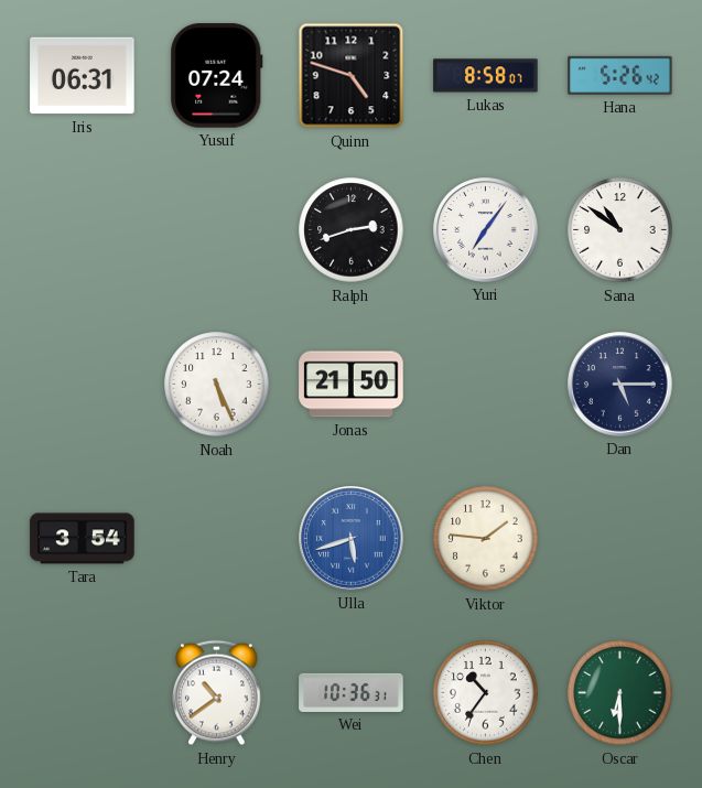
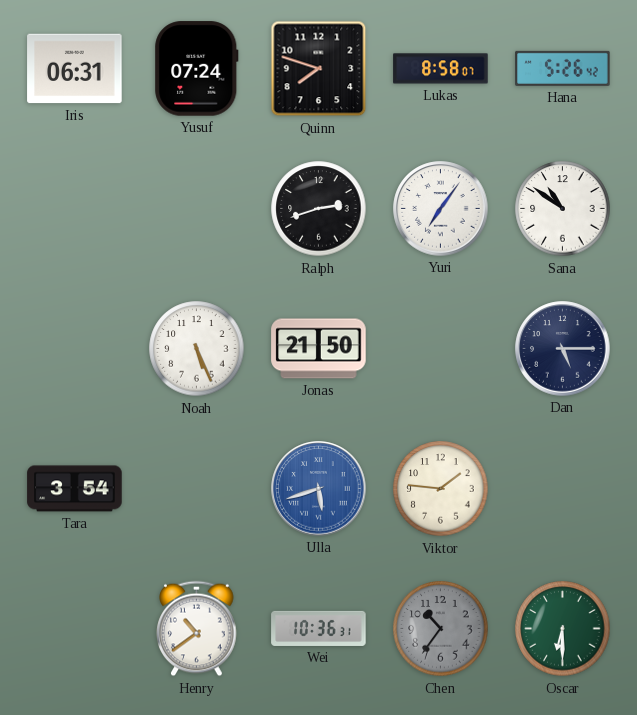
Quinn: 4:48 -> 7:48
Chen dial: white -> grey
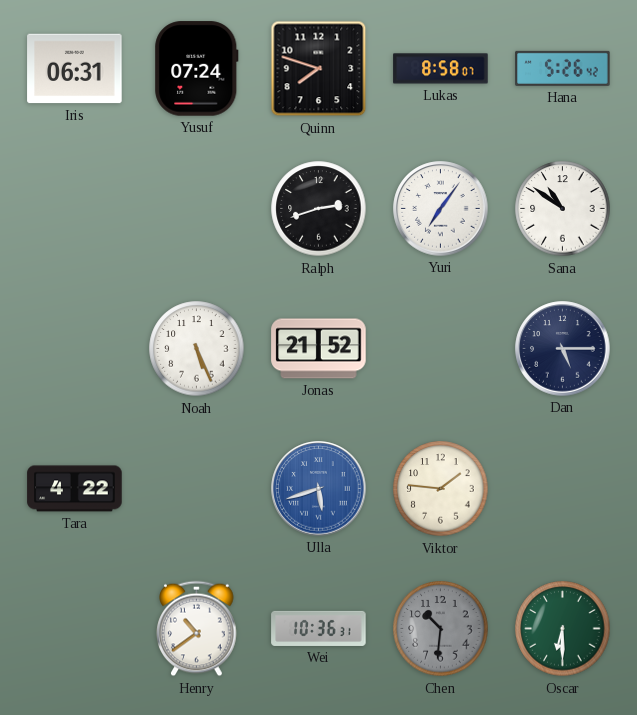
Jonas: 21:50 -> 21:52
Tara: 3:54 -> 4:22
Chen: 10:36 -> 10:31
